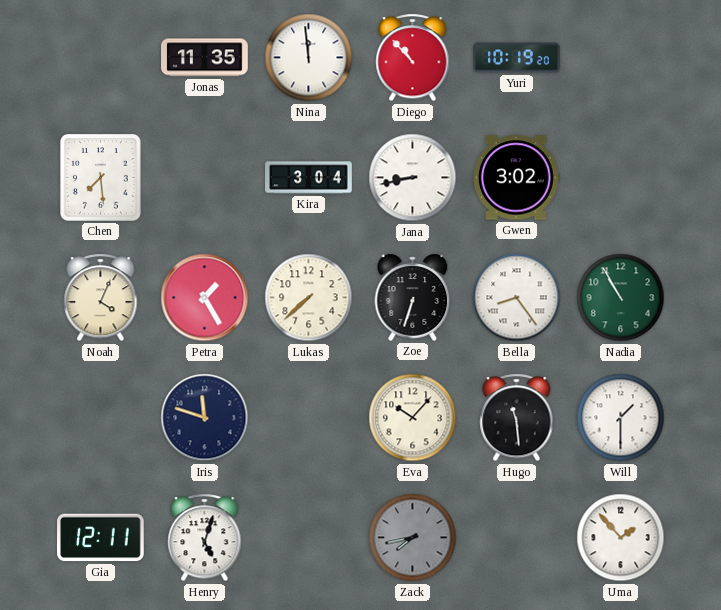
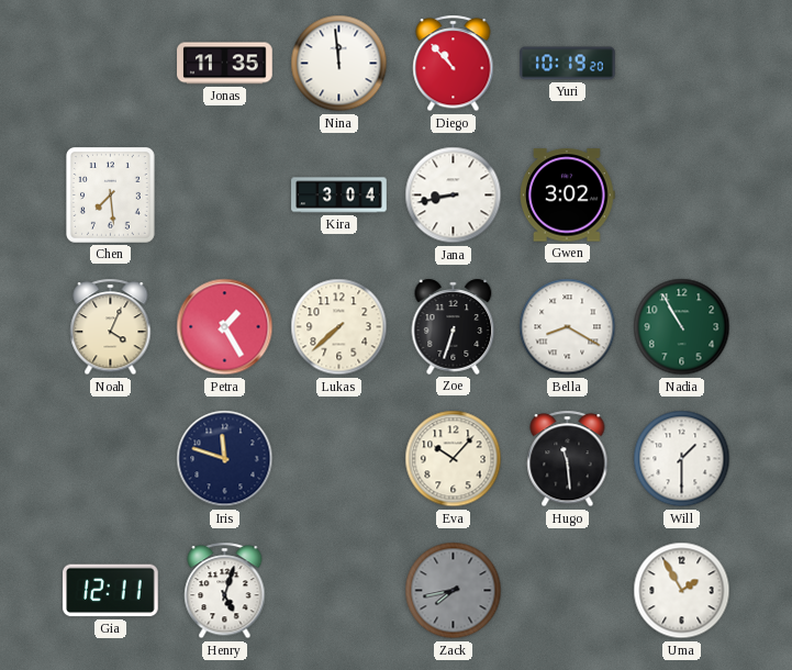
Bella: 8:24 -> 8:20
Uma: 1:53 -> 1:55
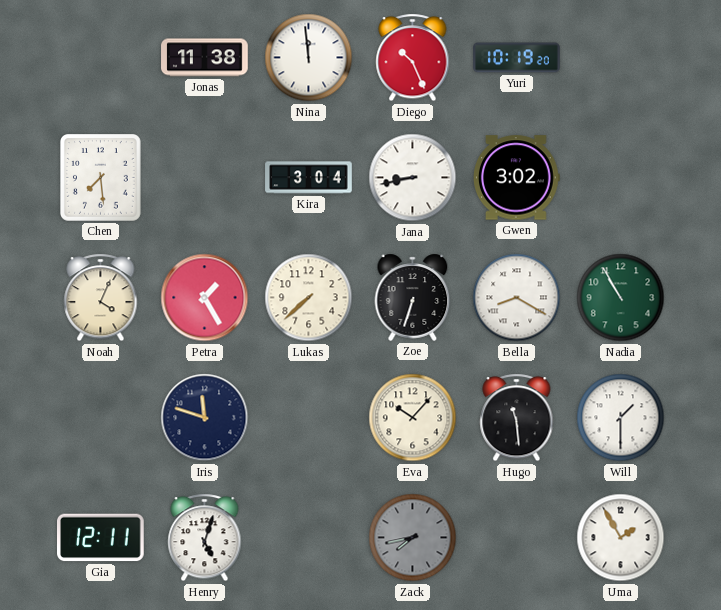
Jonas: 11:35 -> 11:38
Diego: 10:53 -> 10:26
